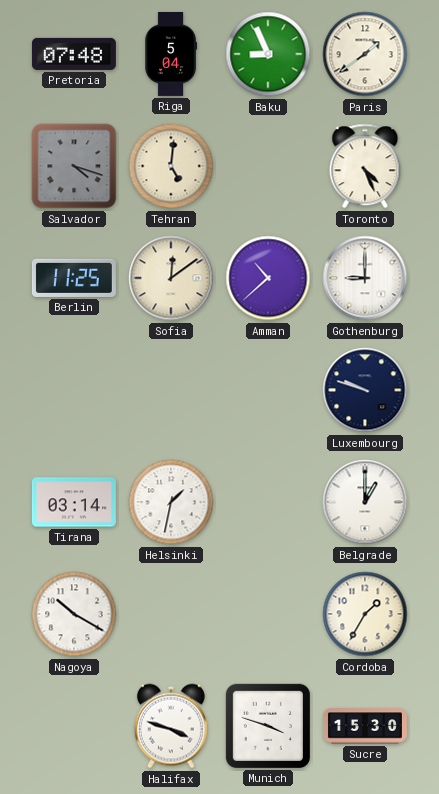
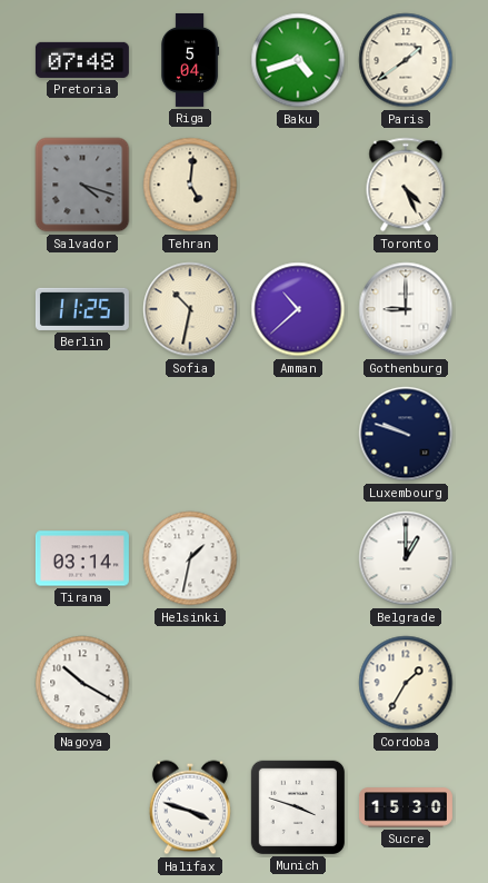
Baku: 8:56 -> 4:42
Sofia: 12:09 -> 10:32
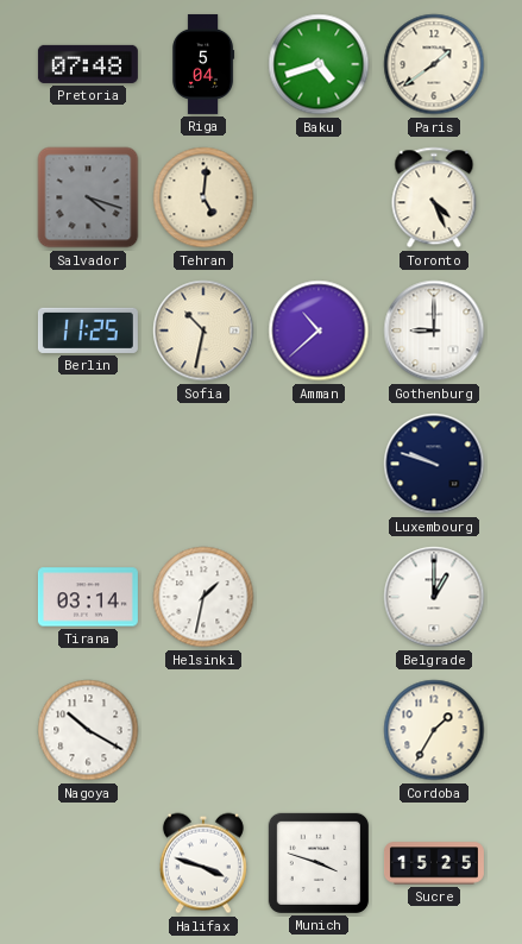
Sucre: 15:30 -> 15:25
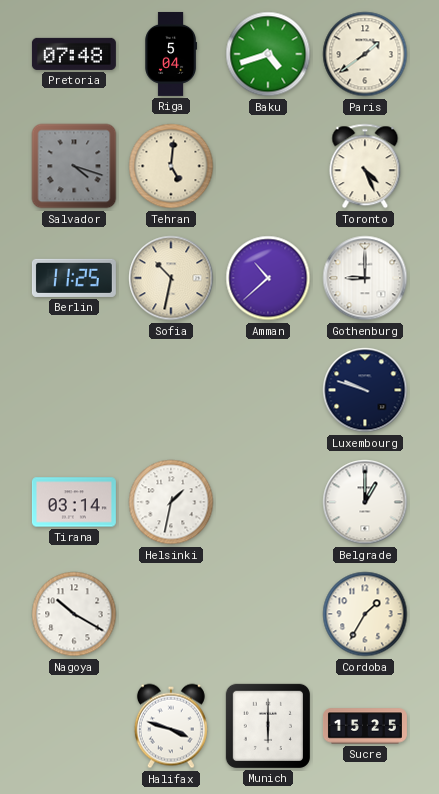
Munich: 3:48 -> 6:00
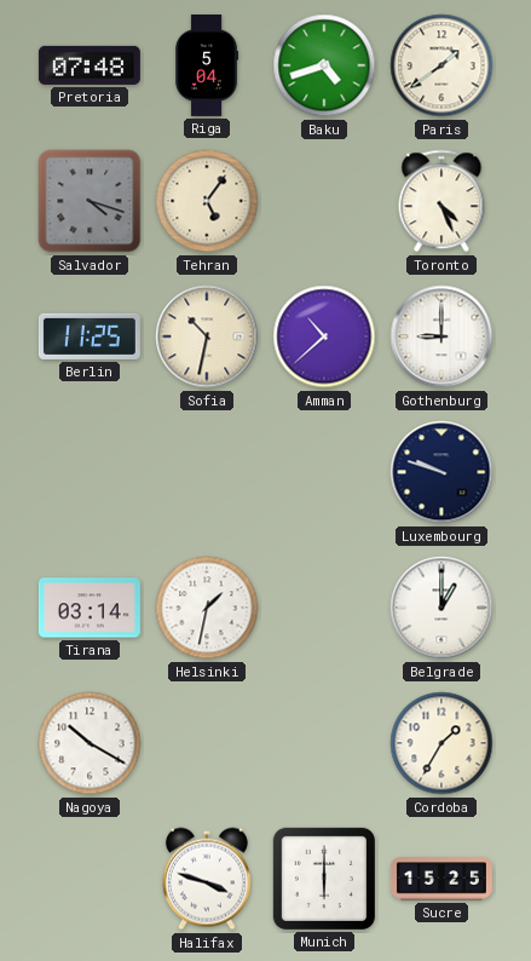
Tehran: 5:01 -> 5:06
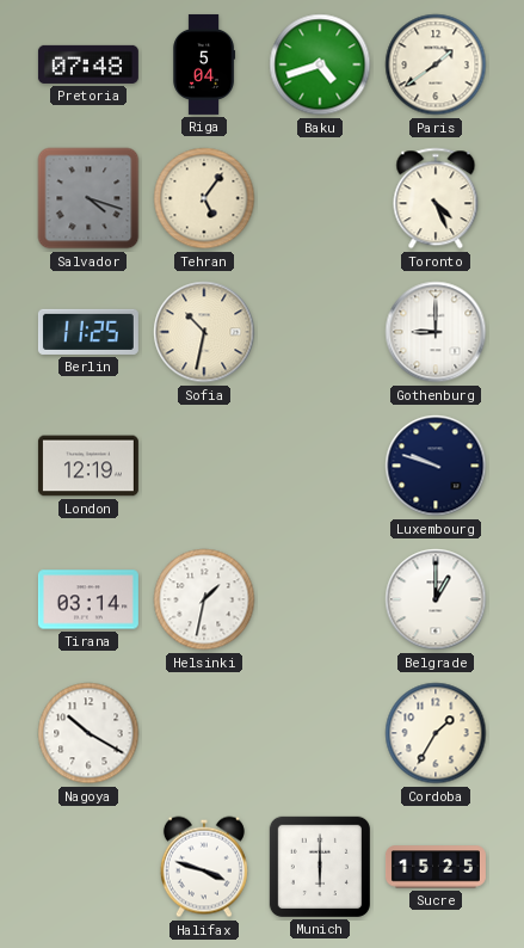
Amman: 10:38 -> none
London: none -> 12:19
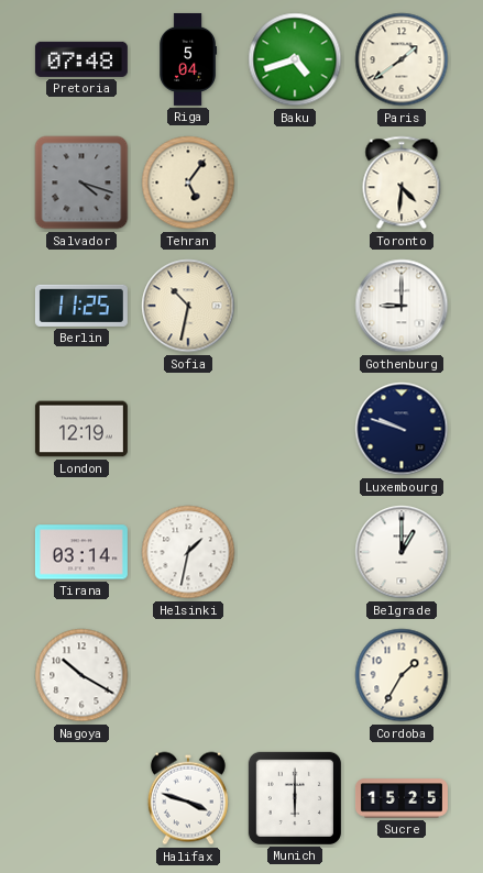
Toronto: 4:26 -> 4:31
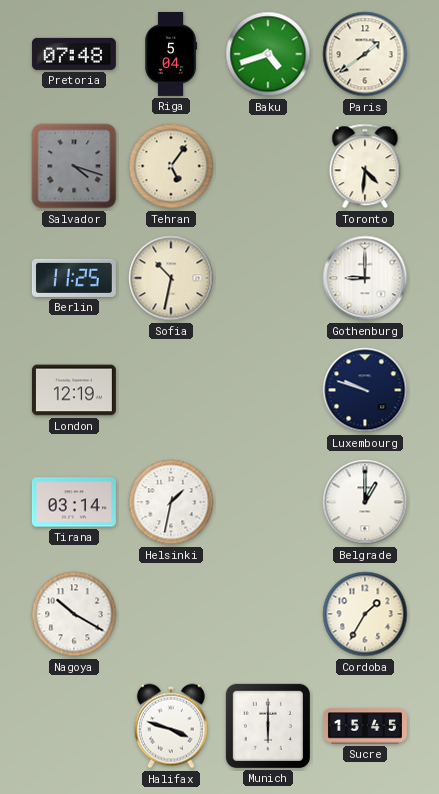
Sucre: 15:25 -> 15:45
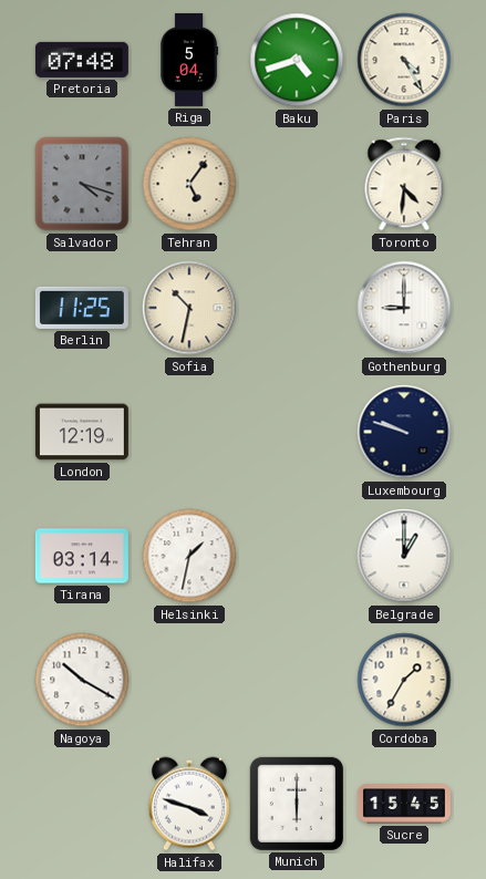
Paris: 1:39 -> 4:25
